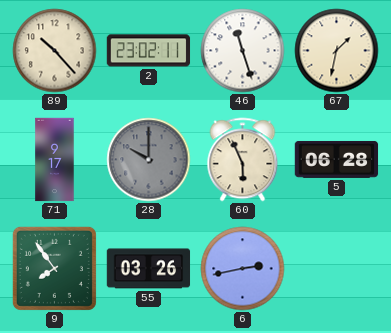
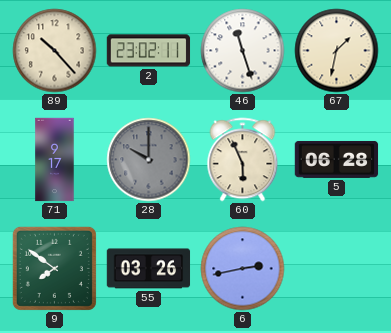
9: 7:54 -> 7:51
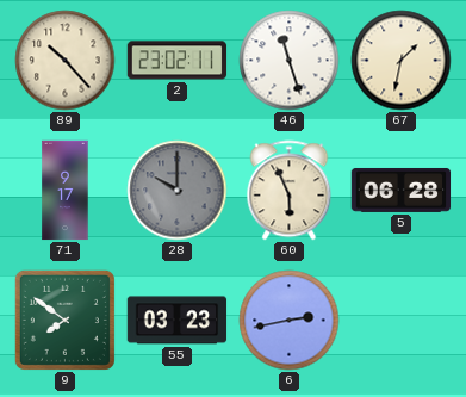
55: 03:26 -> 03:23
